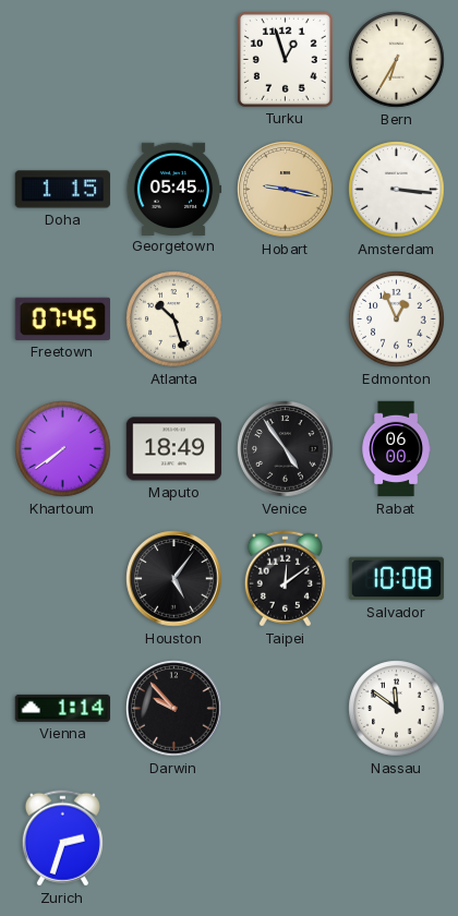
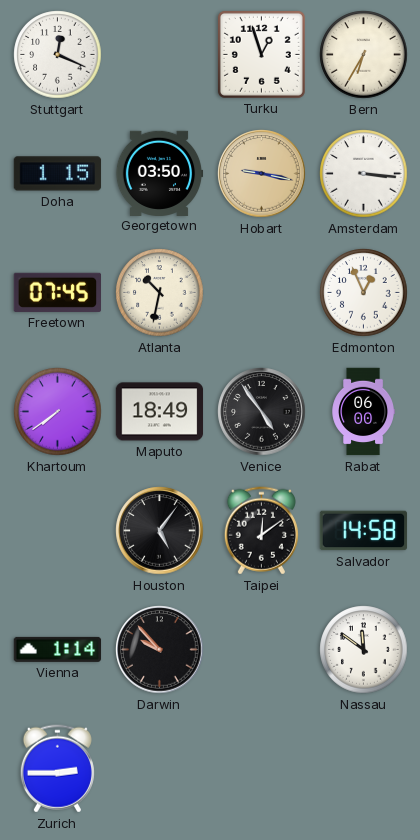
Stuttgart: none -> 12:19
Georgetown: 05:45 -> 03:50
Atlanta: 10:27 -> 10:32
Salvador: 10:08 -> 14:58
Zurich: 2:33 -> 2:45
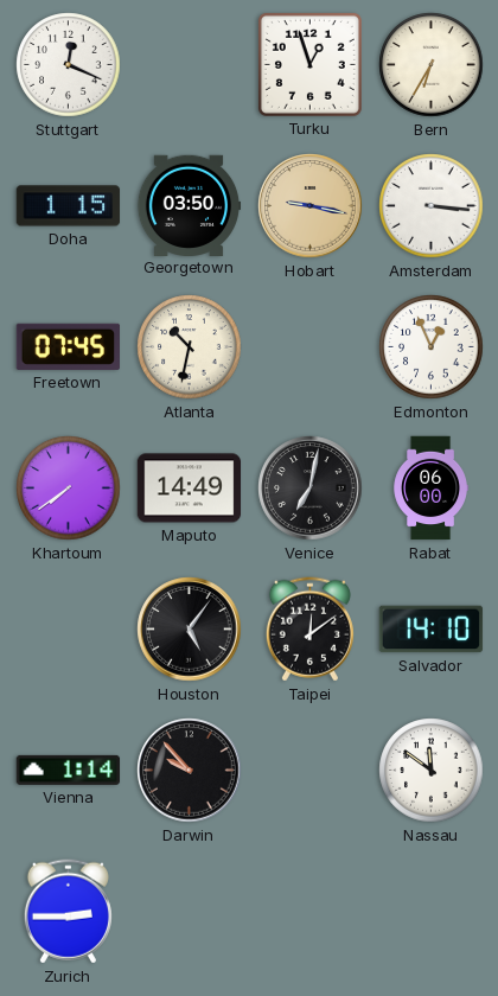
Maputo: 18:49 -> 14:49
Venice: 4:54 -> 7:02
Salvador: 14:58 -> 14:10
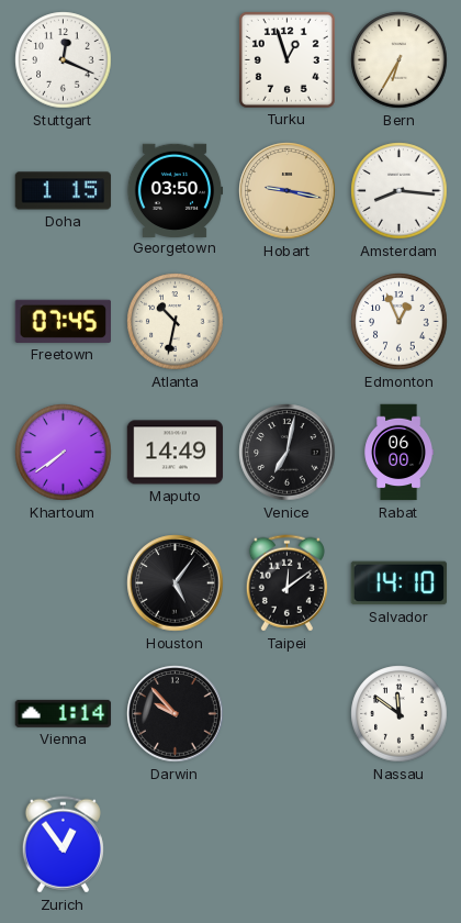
Amsterdam: 3:16 -> 8:16
Zurich: 2:45 -> 12:54
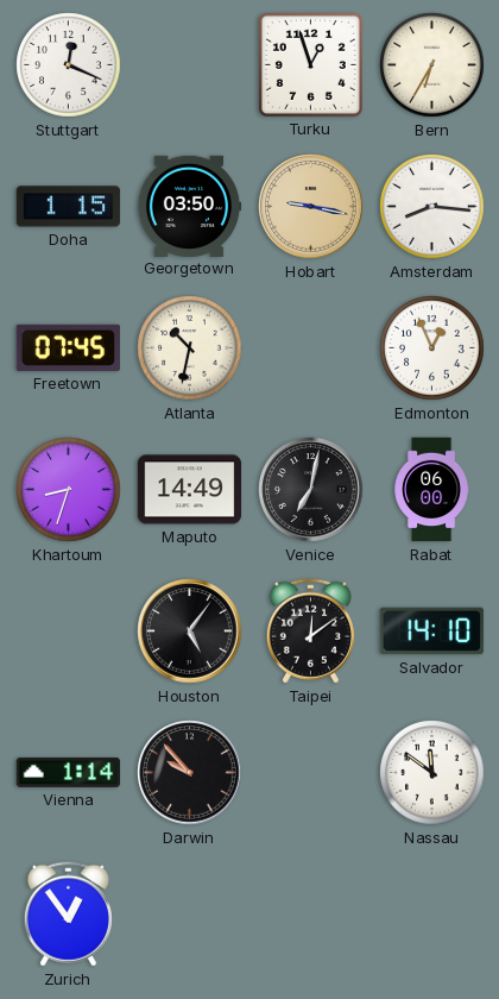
Khartoum: 7:39 -> 8:33
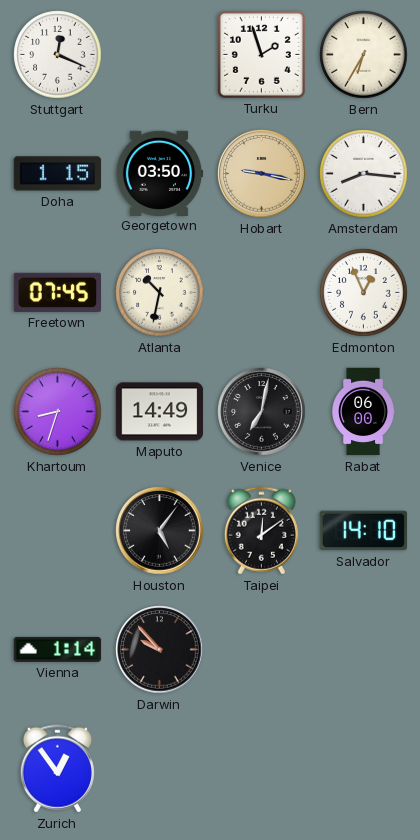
Turku: 12:57 -> 1:57
Nassau: 11:51 -> none
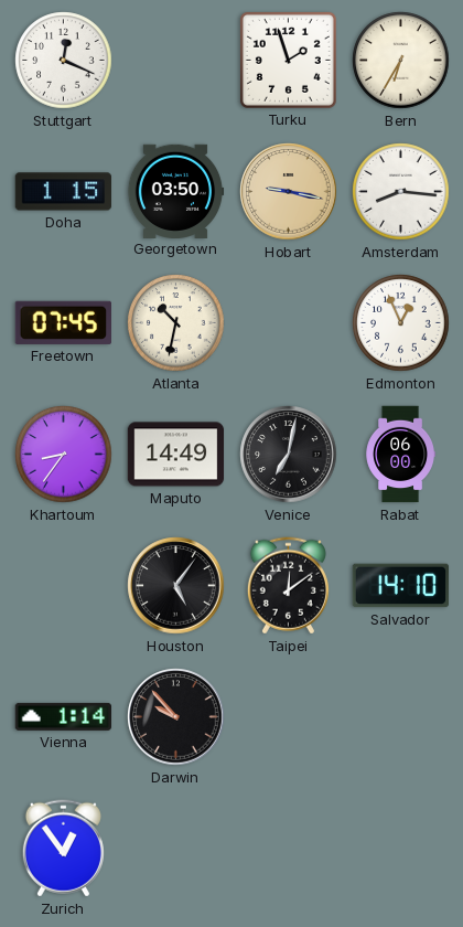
Khartoum: 8:33 -> 8:36
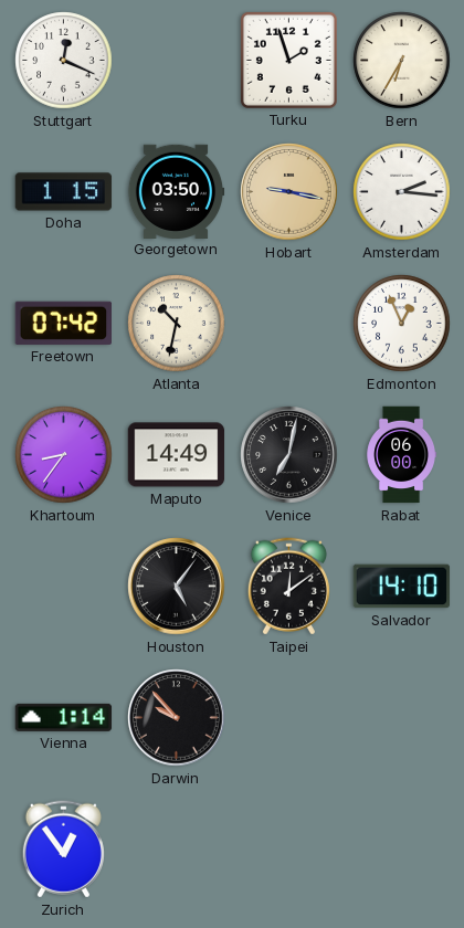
Amsterdam: 8:16 -> 2:16
Freetown: 07:45 -> 07:42
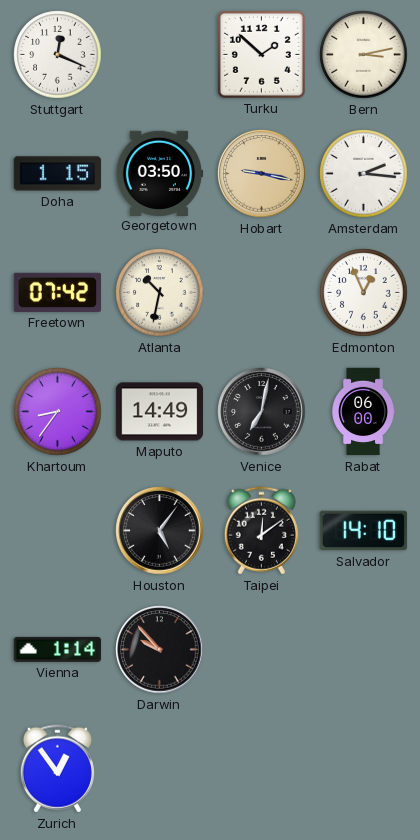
Turku: 1:57 -> 1:52
Bern: 6:35 -> 3:13
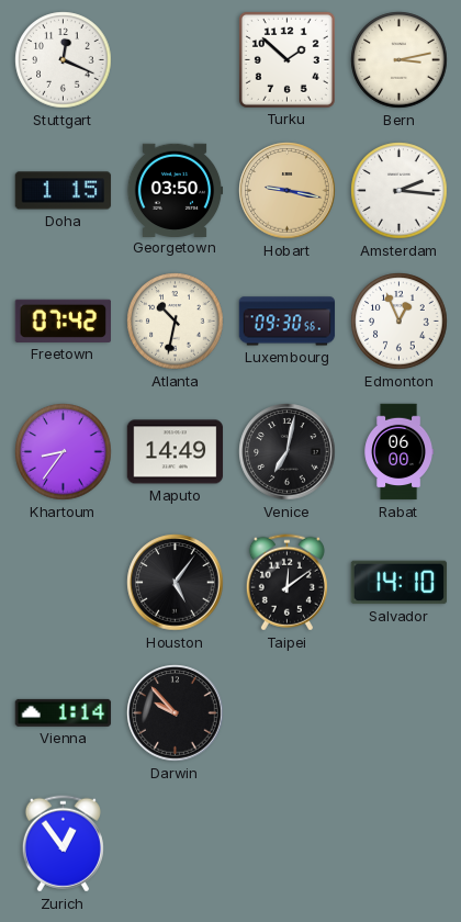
Luxembourg: none -> 09:30
